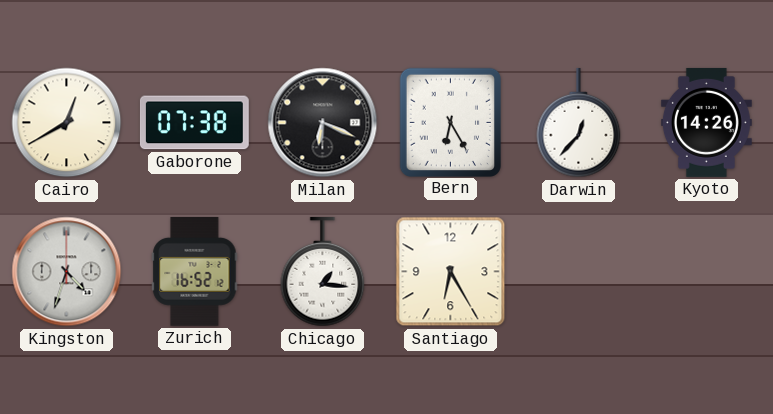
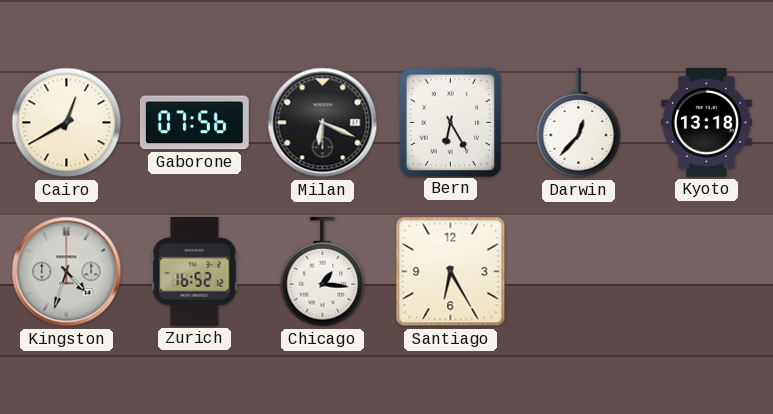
Gaborone: 07:38 -> 07:56
Kyoto: 14:26 -> 13:18
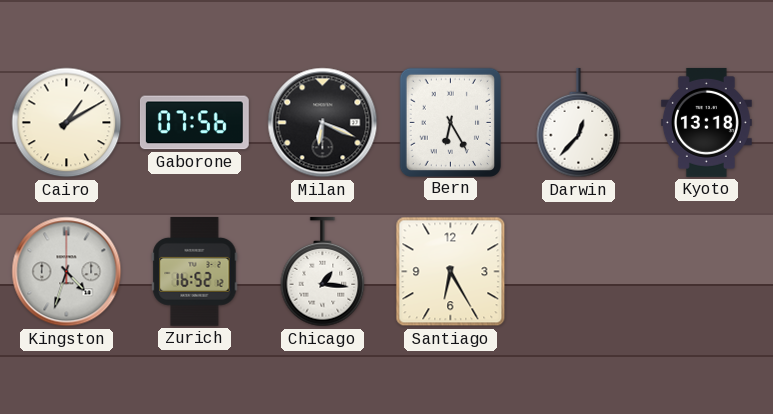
Cairo: 12:40 -> 1:10
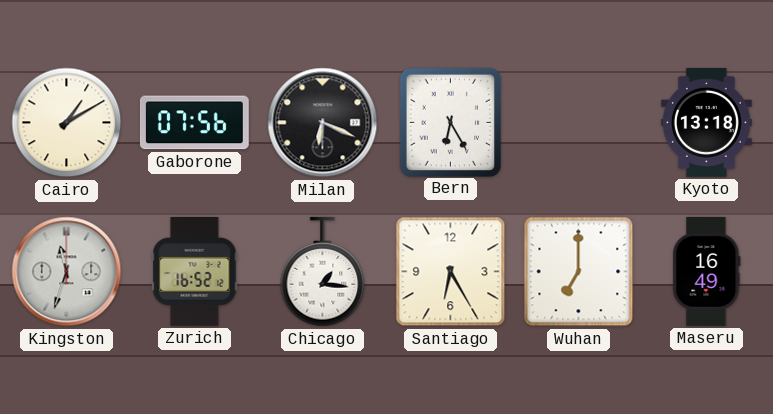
Darwin: 12:37 -> none
Kingston: 4:33 -> 11:33
Wuhan: none -> 7:00
Maseru: none -> 16:49
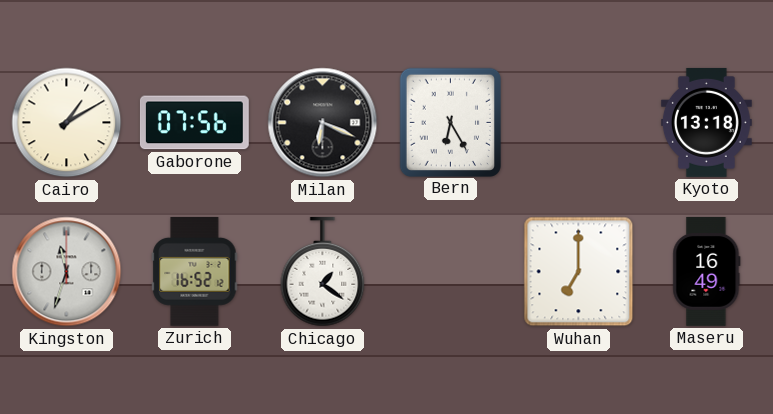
Chicago: 1:16 -> 1:21
Santiago: 6:25 -> none
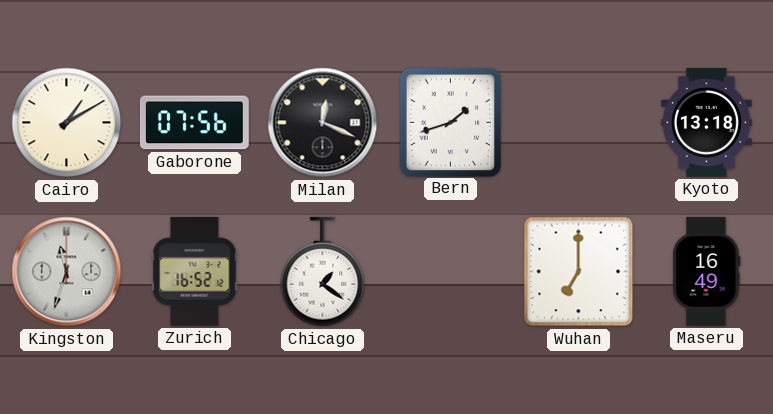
Milan: 6:19 -> 12:19
Bern: 6:25 -> 1:42
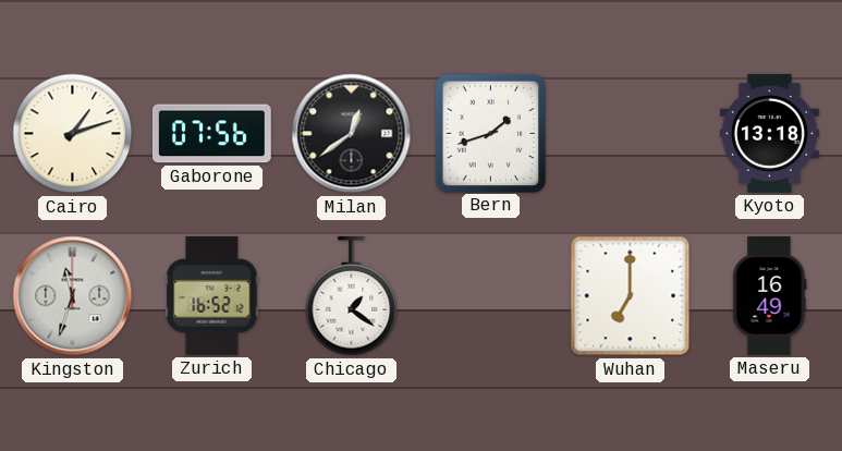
Cairo: 1:10 -> 1:12
Milan: 12:19 -> 12:39
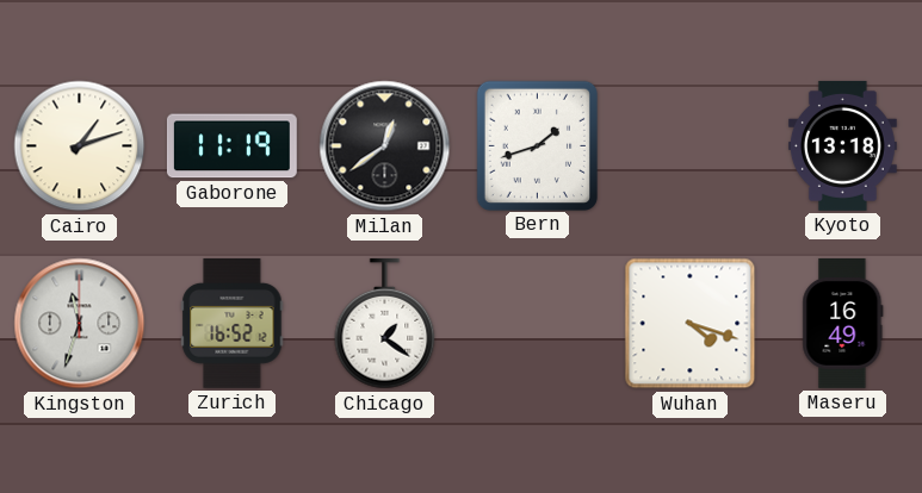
Gaborone: 07:56 -> 11:19
Wuhan: 7:00 -> 4:18
